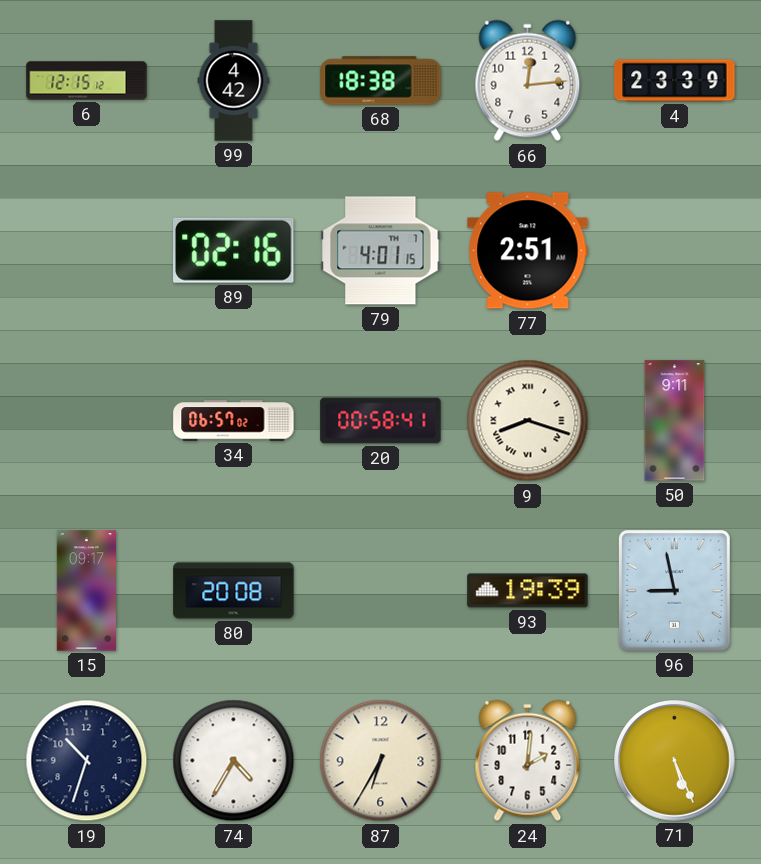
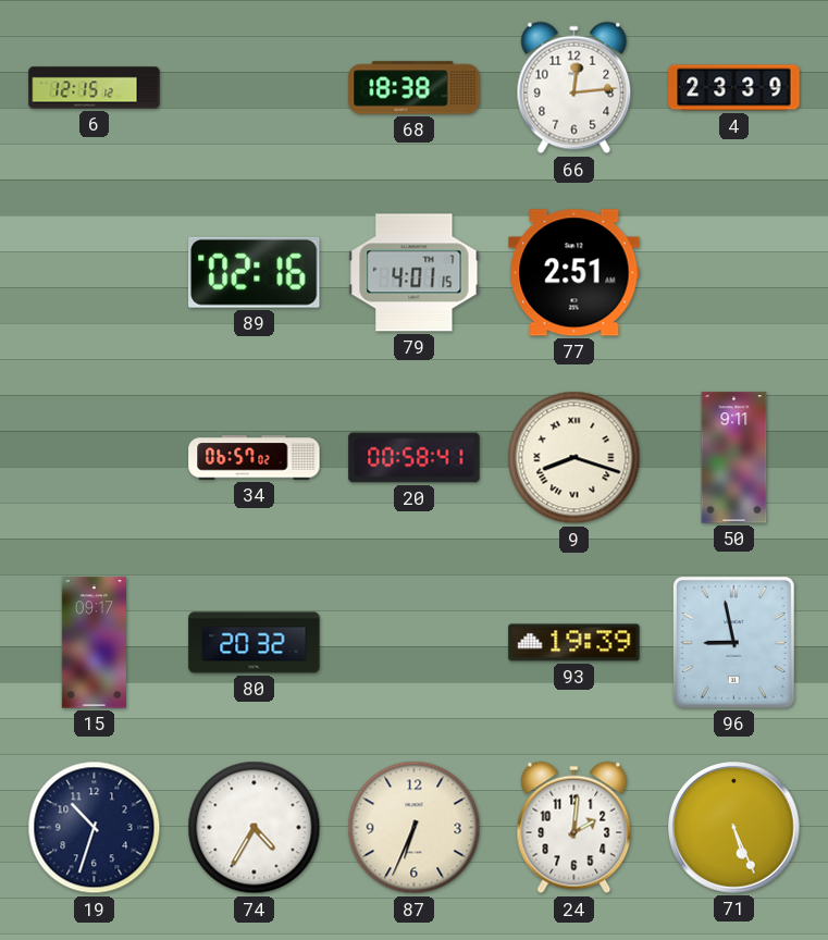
99: 4:42 -> none
80: 20:08 -> 20:32
87: 6:35 -> 6:34
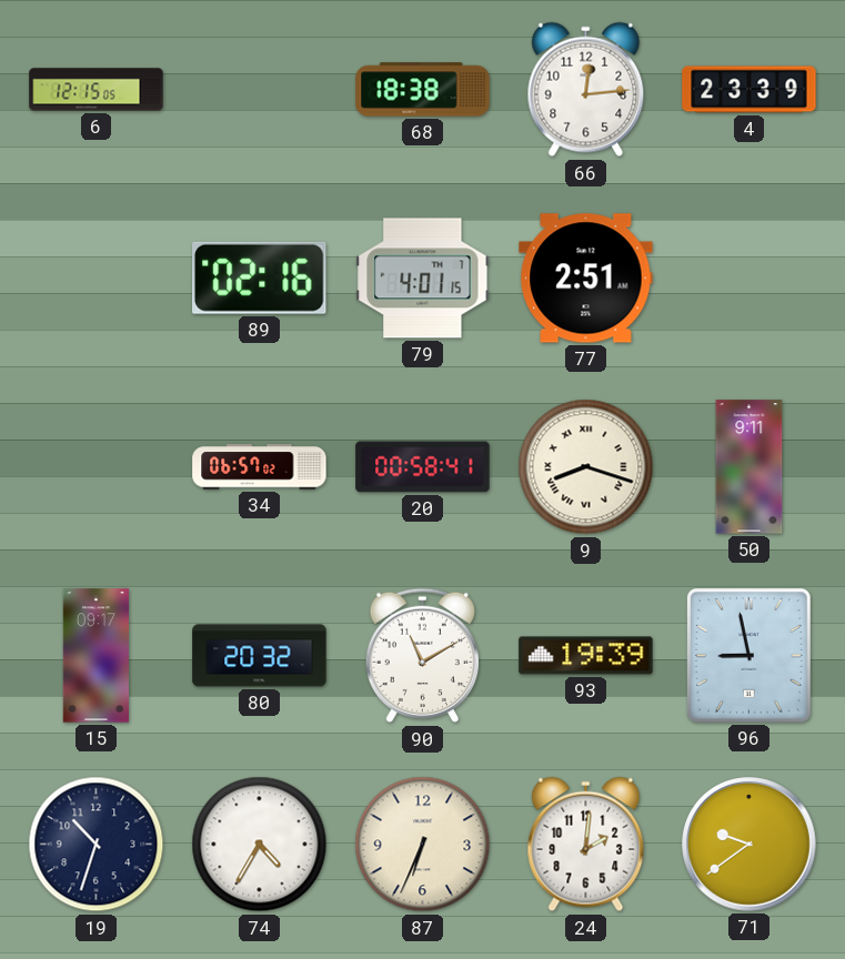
6: 12:15:12 -> 12:15:05
90: none -> 11:10
71: 5:26 -> 9:39
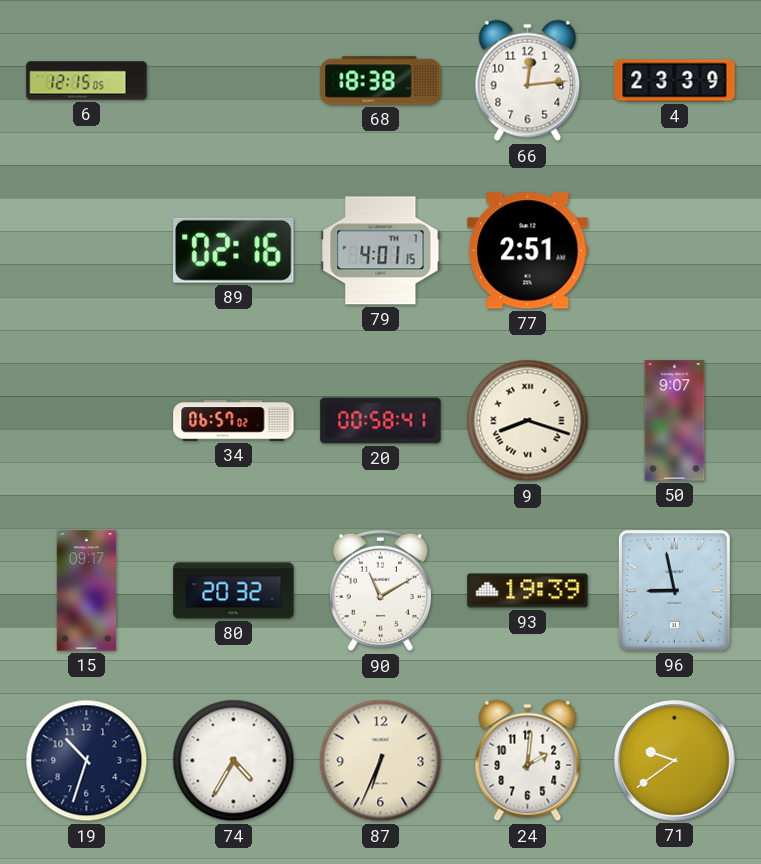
50: 9:11 -> 9:07
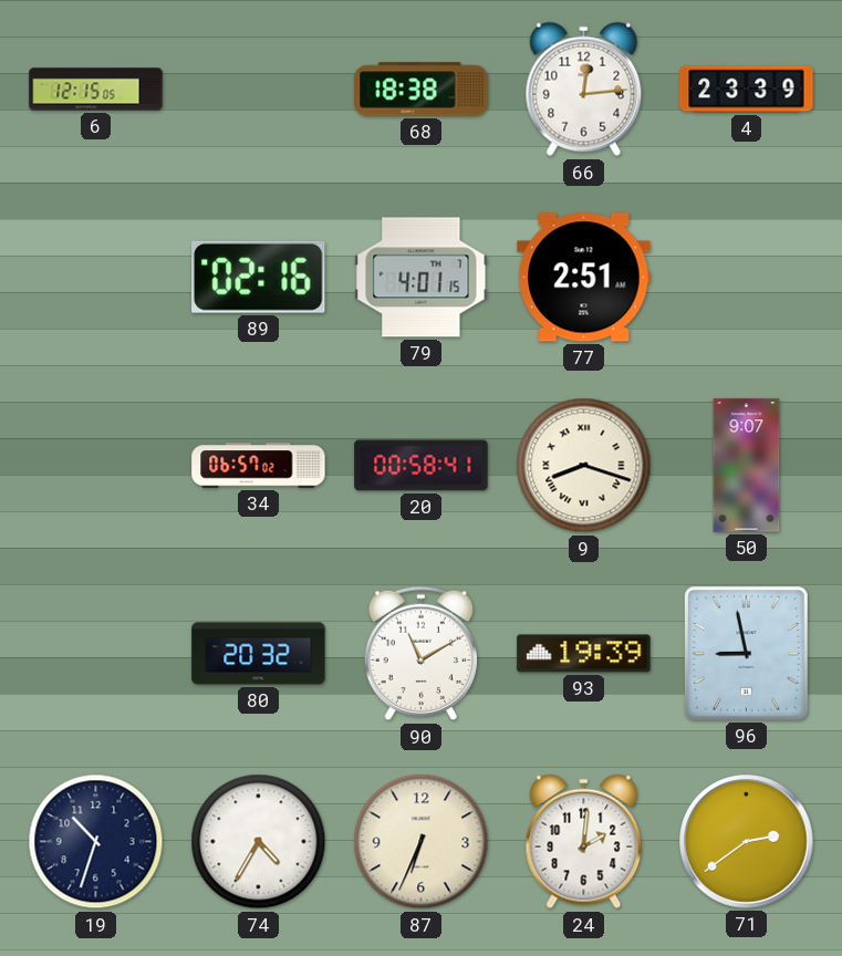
15: 09:17 -> none
71: 9:39 -> 2:39
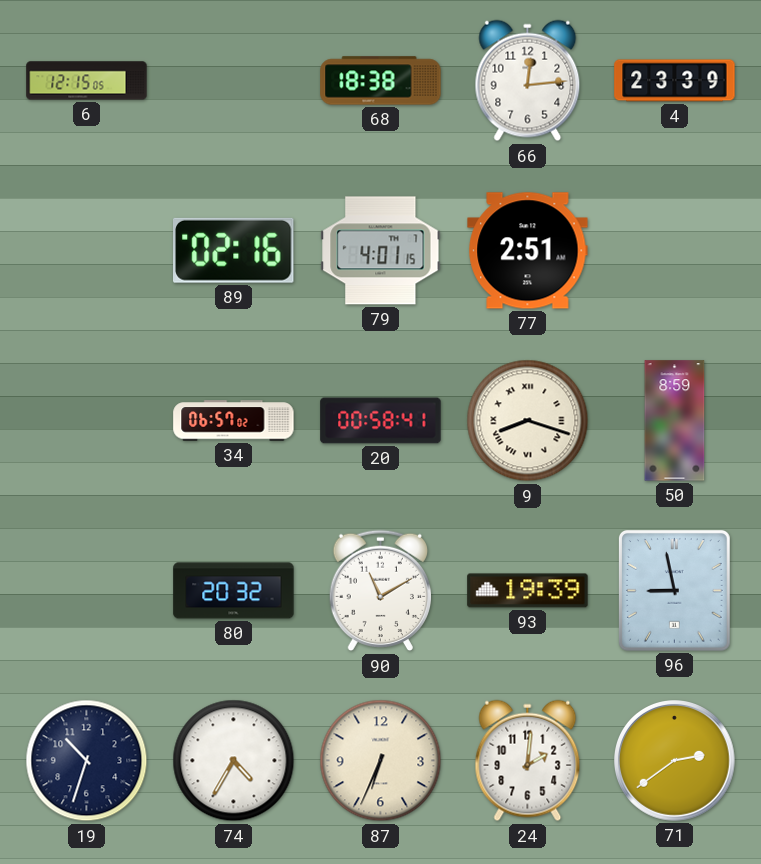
50: 9:07 -> 8:59
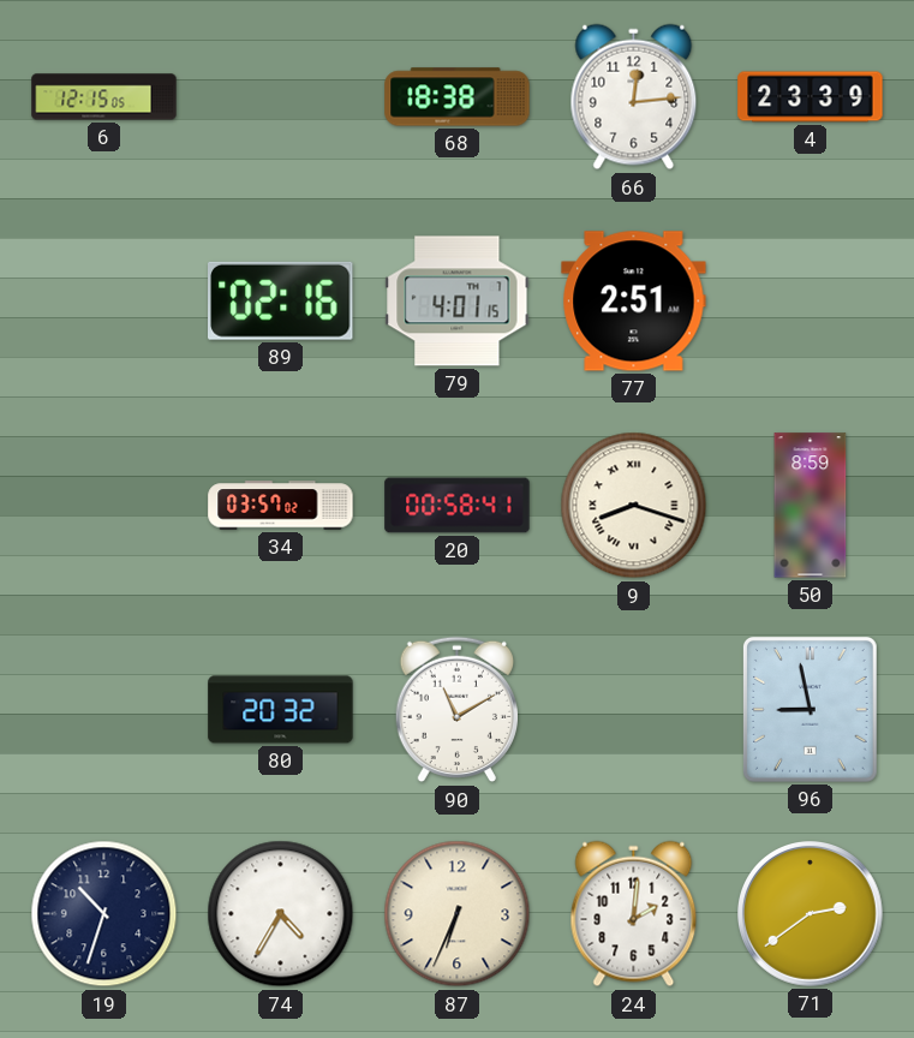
34: 06:57 -> 03:57
93: 19:39 -> none
